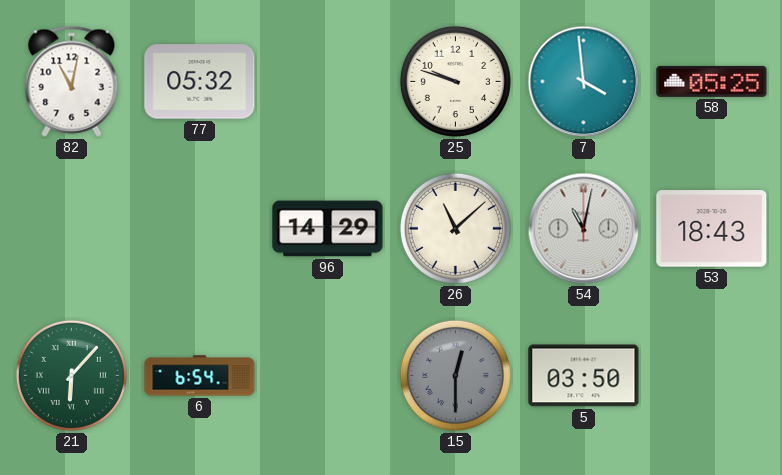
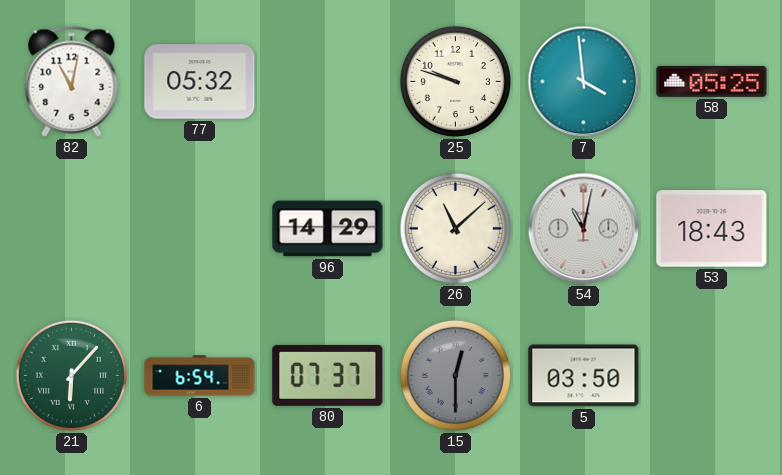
80: none -> 07:37
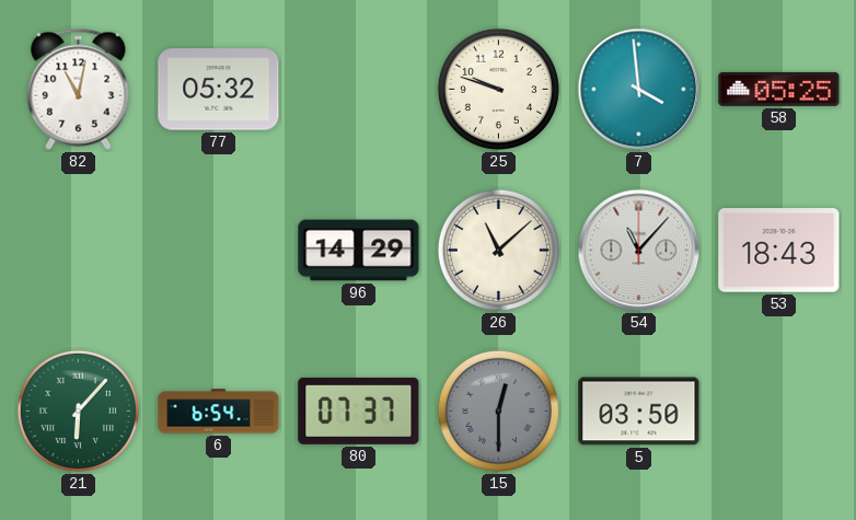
54: 11:02 -> 11:07
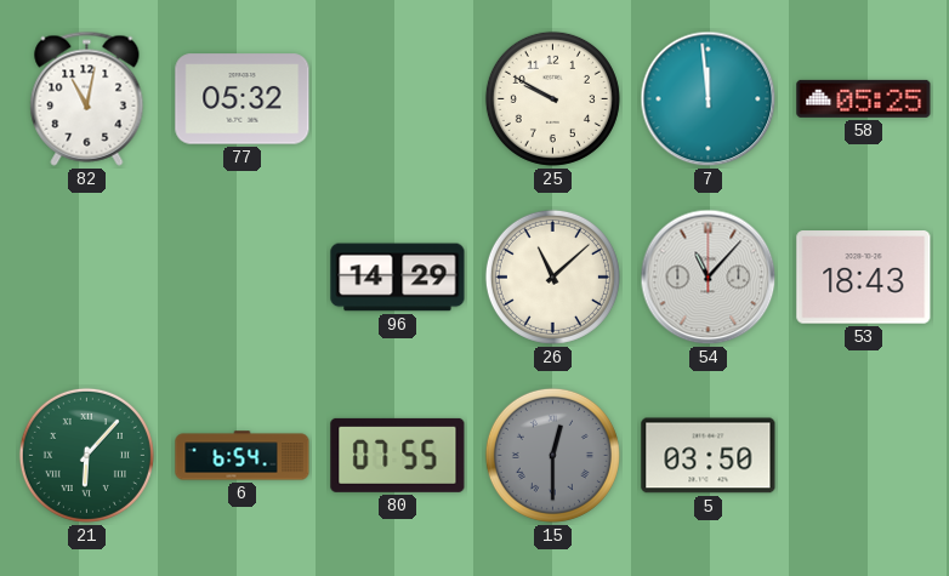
25: 9:48 -> 9:50
7: 3:59 -> 11:59
80: 07:37 -> 07:55
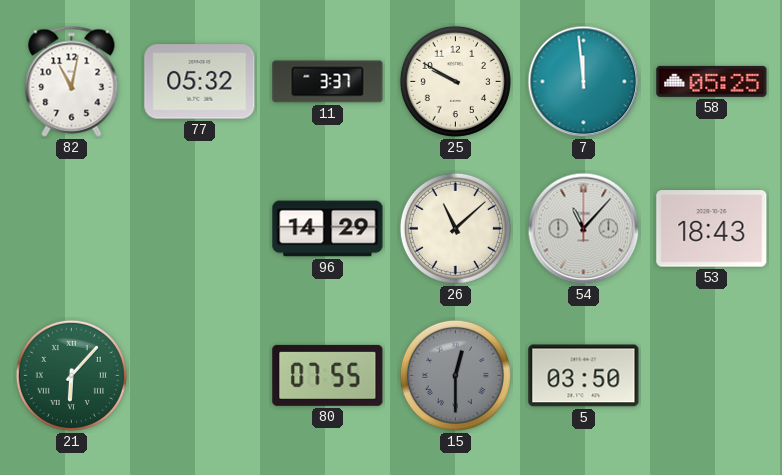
11: none -> 3:37
6: 6:54 -> none
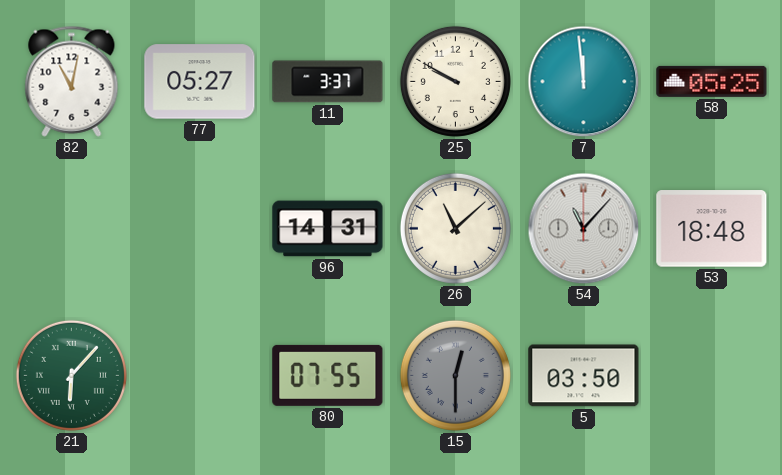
77: 05:32 -> 05:27
96: 14:29 -> 14:31
53: 18:43 -> 18:48
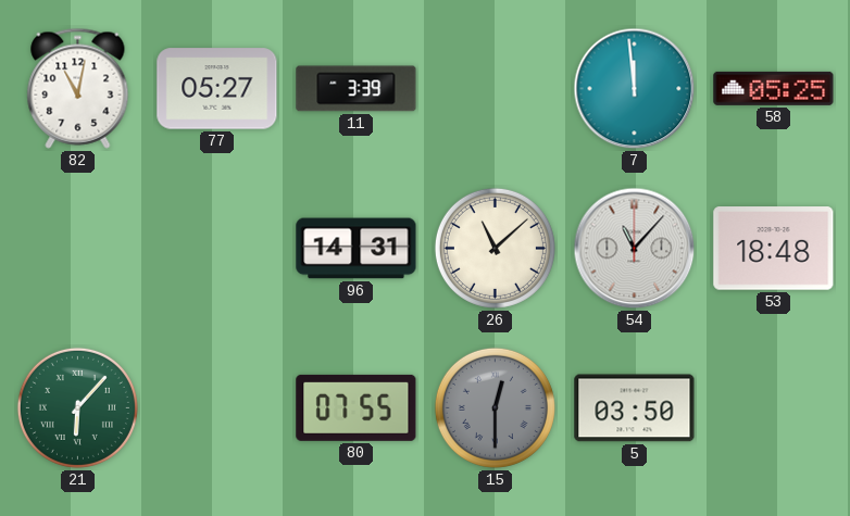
11: 3:37 -> 3:39
25: 9:50 -> none
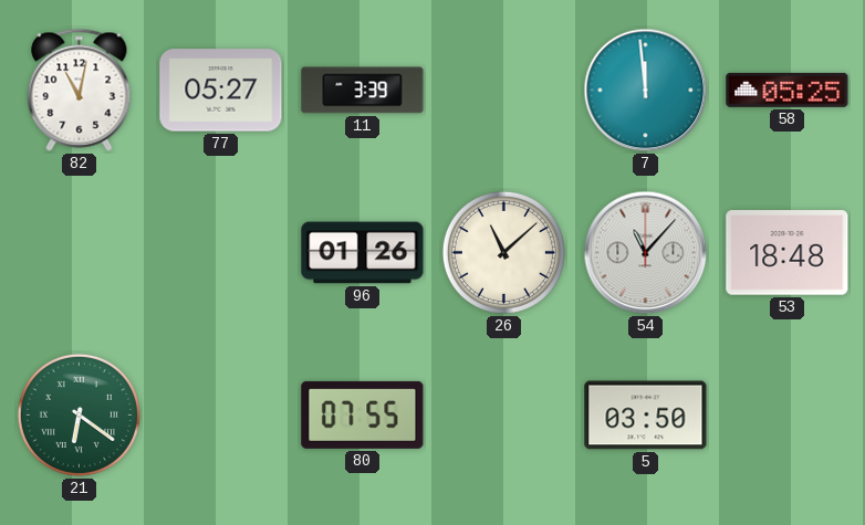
96: 14:31 -> 01:26
21: 6:07 -> 6:21
15: 12:30 -> none
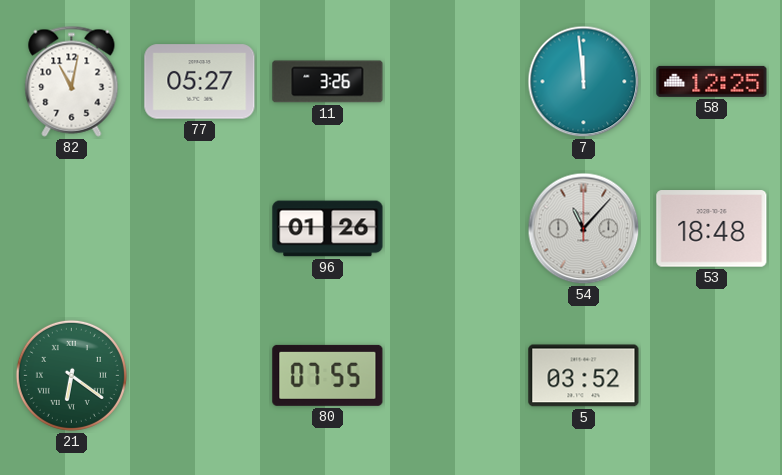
11: 3:39 -> 3:26
58: 05:25 -> 12:25
26: 11:08 -> none
5: 03:50 -> 03:52
